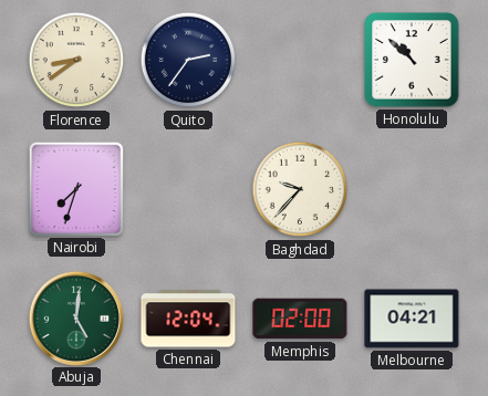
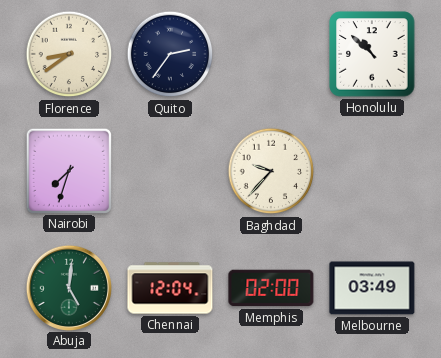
Melbourne: 04:21 -> 03:49
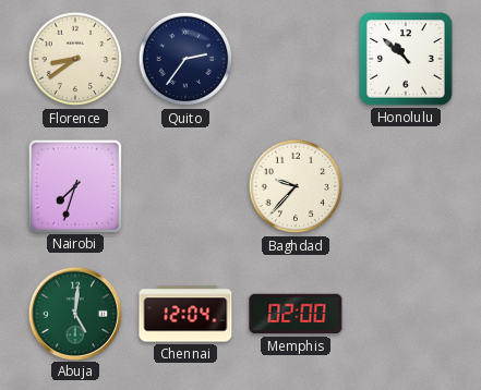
Melbourne: 03:49 -> none
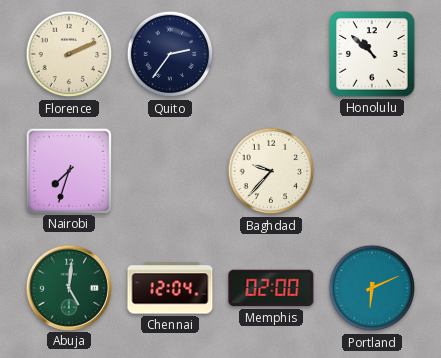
Florence: 8:39 -> 2:11
Portland: none -> 6:11
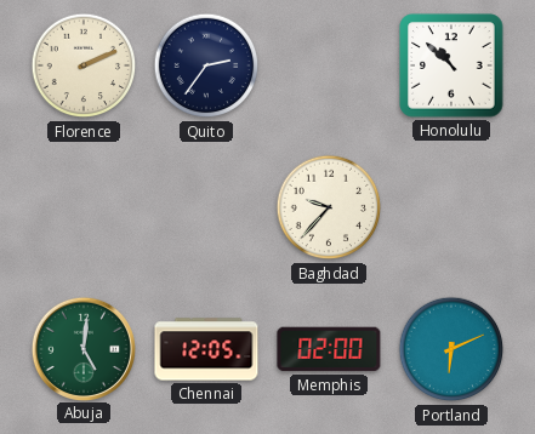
Nairobi: 7:33 -> none
Chennai: 12:04 -> 12:05
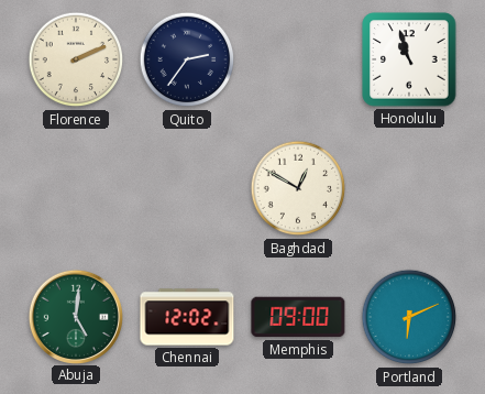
Honolulu: 10:52 -> 10:57
Baghdad: 9:37 -> 12:50
Chennai: 12:05 -> 12:02
Memphis: 02:00 -> 09:00
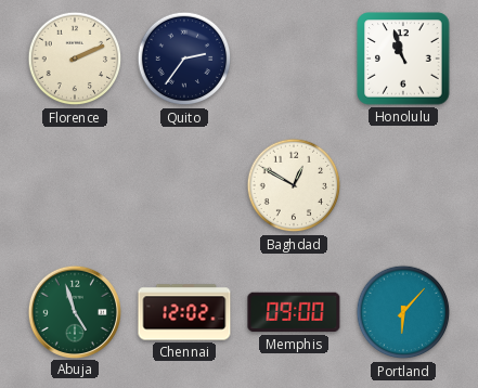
Abuja: 5:01 -> 4:57
Portland: 6:11 -> 6:07
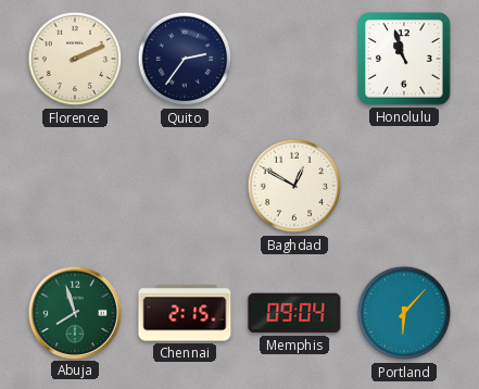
Abuja: 4:57 -> 7:57
Chennai: 12:02 -> 2:15
Memphis: 09:00 -> 09:04
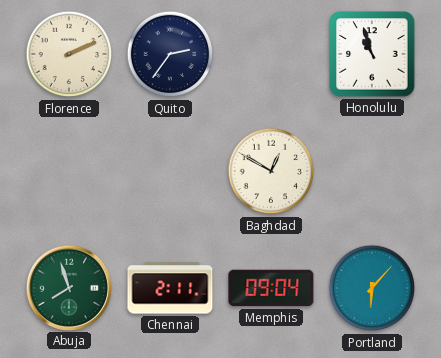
Chennai: 2:15 -> 2:11
